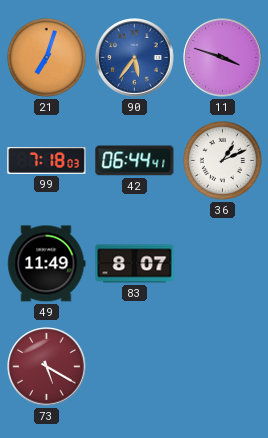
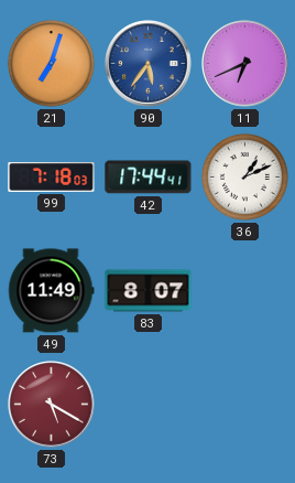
11: 3:48 -> 6:41
42: 06:44 -> 17:44
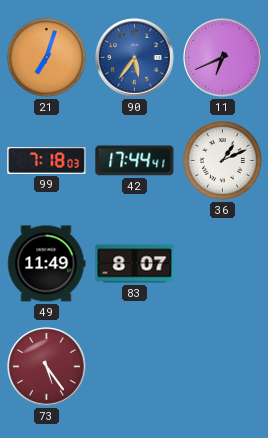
73: 5:20 -> 5:24
